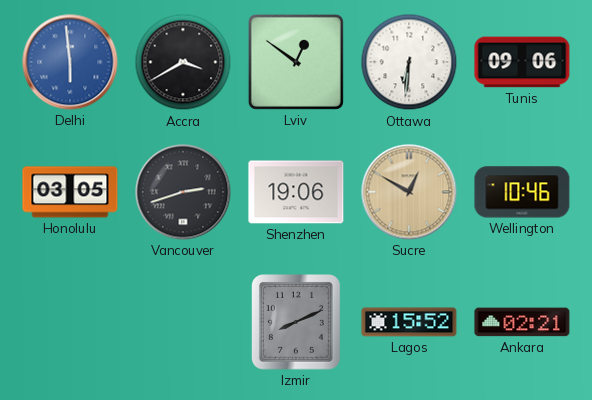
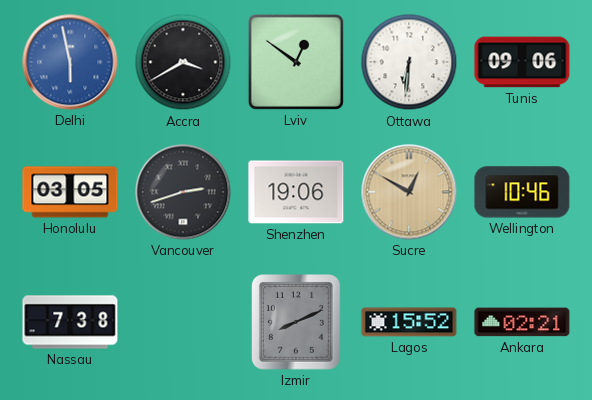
Delhi: 5:59 -> 5:58
Nassau: none -> 7:38
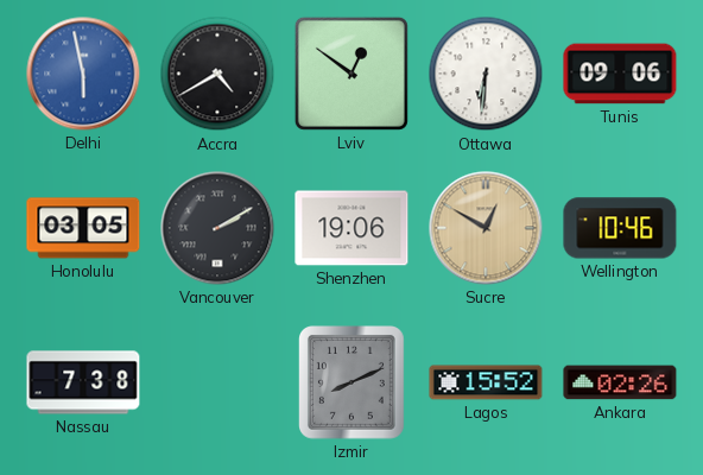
Accra: 3:40 -> 4:40
Vancouver: 2:42 -> 2:10
Ankara: 02:21 -> 02:26
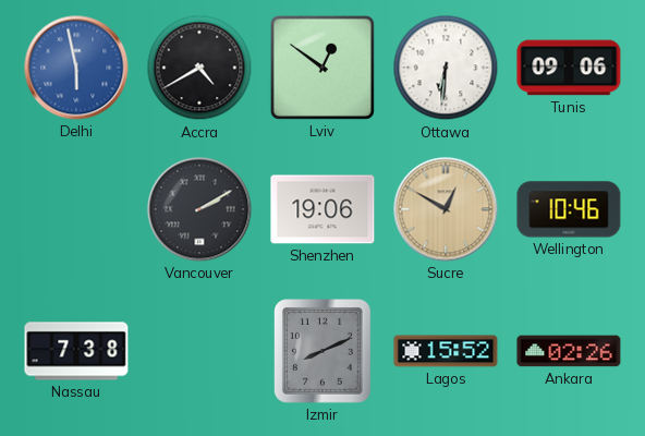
Honolulu: 03:05 -> none
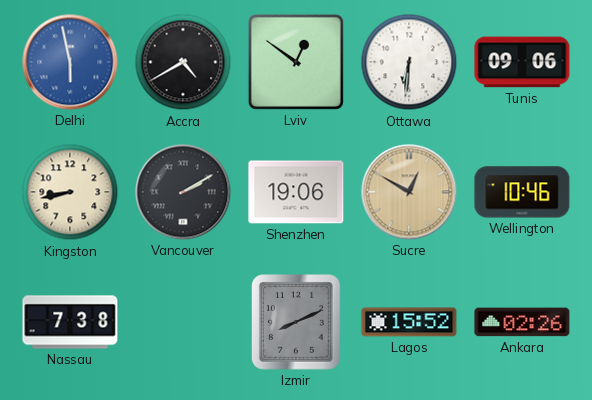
Kingston: none -> 8:43
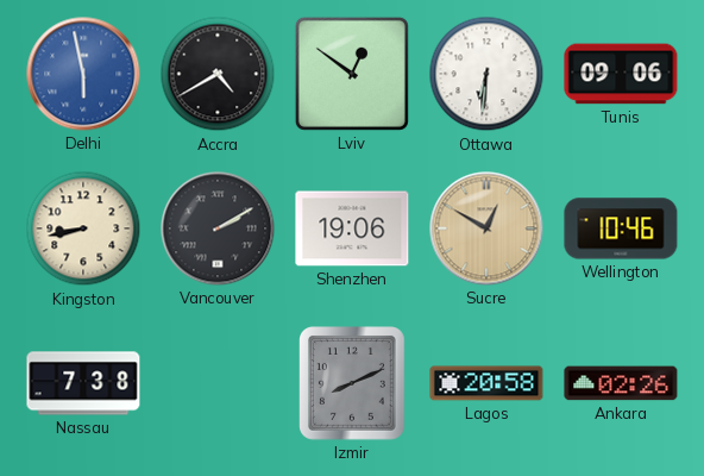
Lagos: 15:52 -> 20:58
